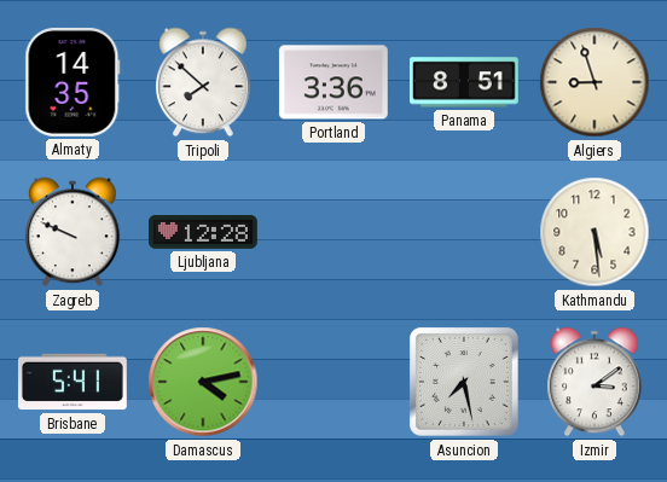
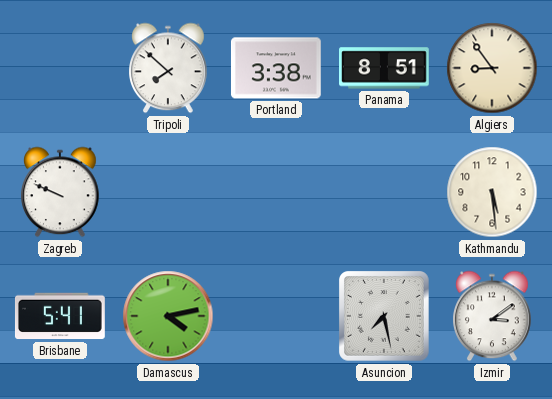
Almaty: 14:35 -> none
Portland: 3:36 -> 3:38
Algiers: 8:57 -> 8:54
Ljubljana: 12:28 -> none
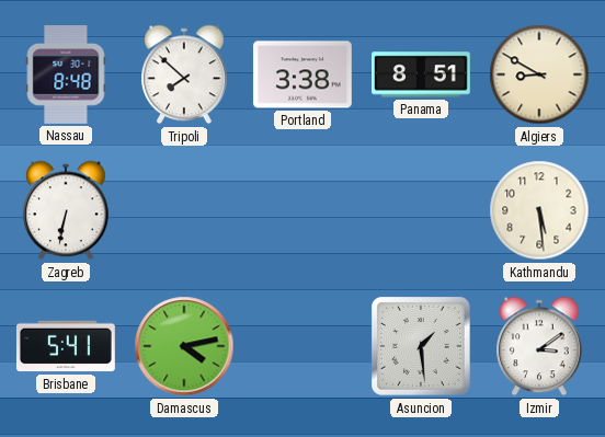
Nassau: none -> 8:48
Algiers: 8:54 -> 8:50
Zagreb: 9:49 -> 6:32
Asuncion: 7:28 -> 1:29
